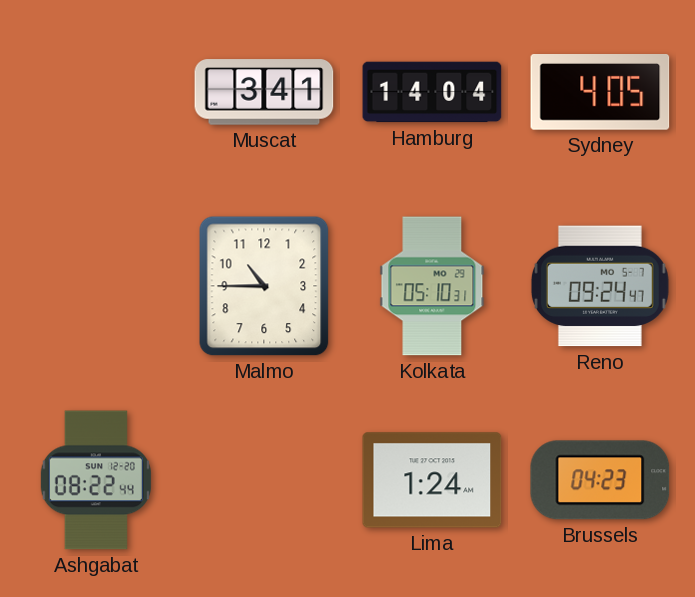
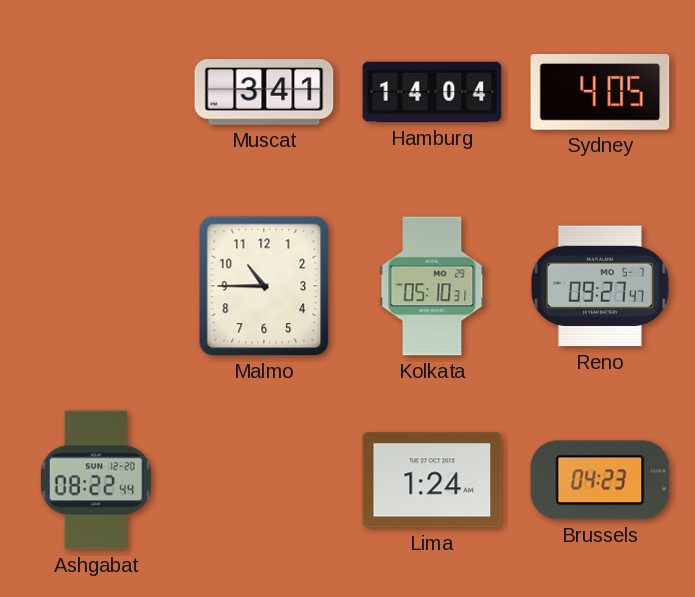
Reno: 09:24 -> 09:27
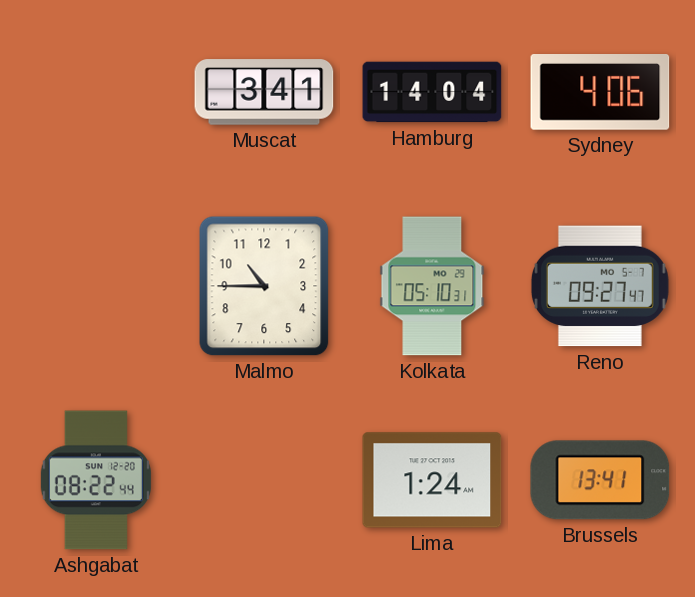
Sydney: 4:05 -> 4:06
Brussels: 04:23 -> 13:41
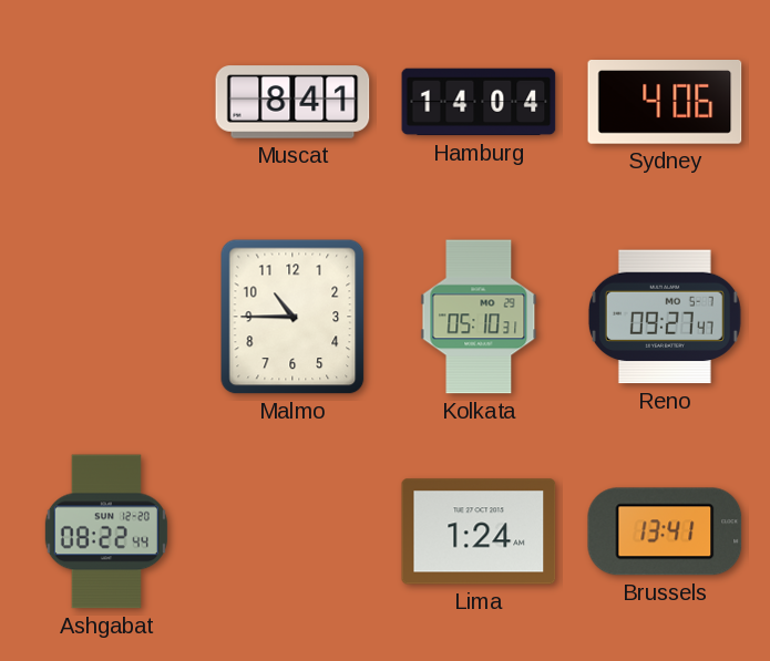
Muscat: 3:41 -> 8:41
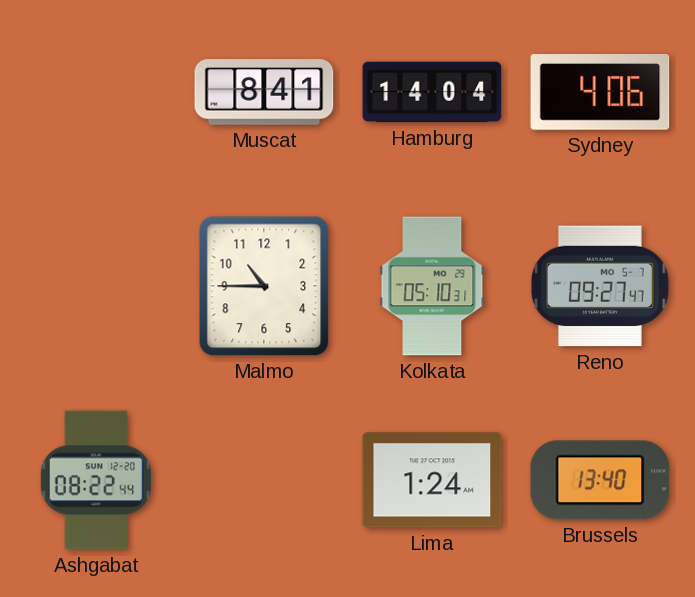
Brussels: 13:41 -> 13:40
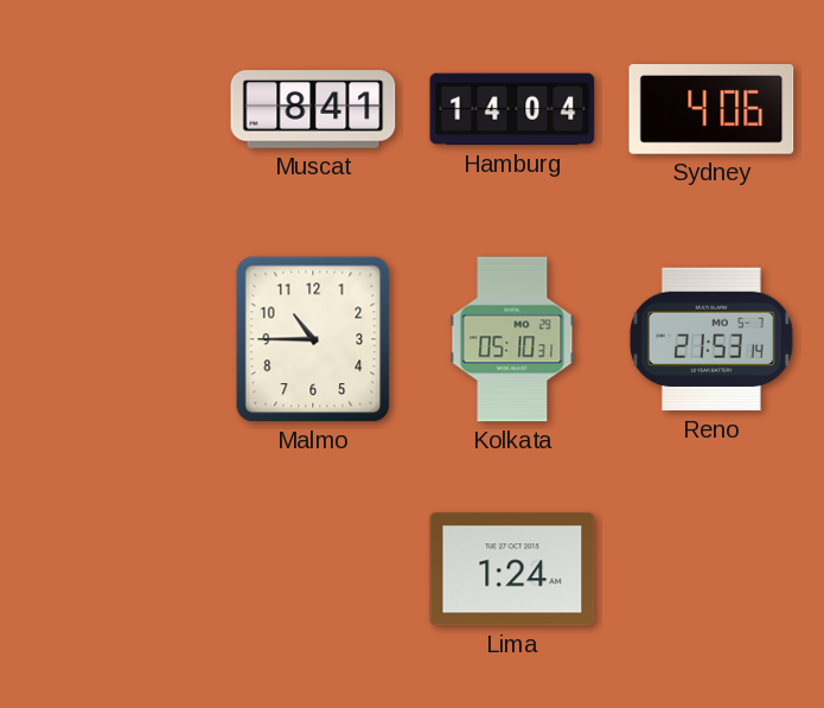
Reno: 09:27 -> 21:53
Ashgabat: 08:22 -> none
Brussels: 13:40 -> none
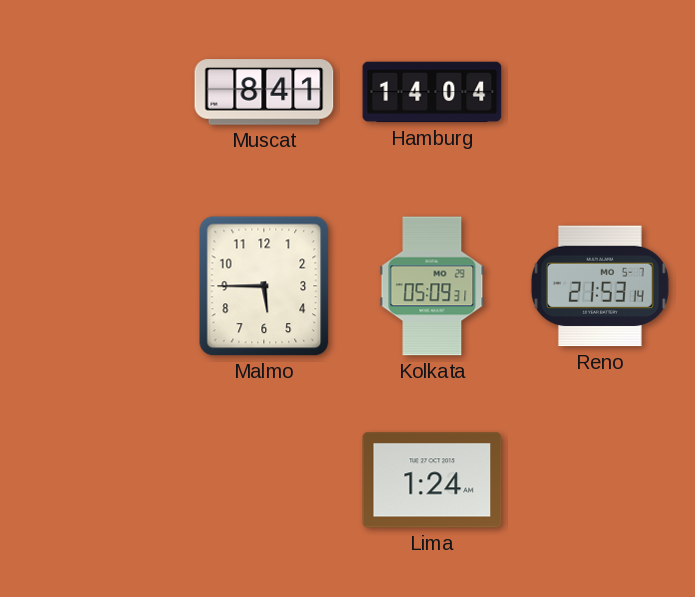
Sydney: 4:06 -> none
Malmo: 10:45 -> 5:45
Kolkata: 05:10 -> 05:09
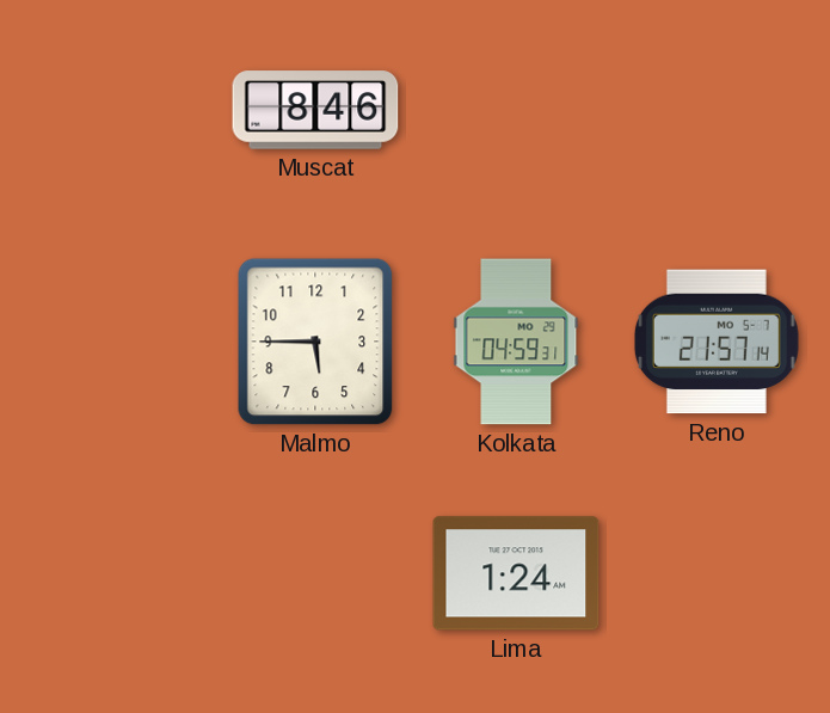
Muscat: 8:41 -> 8:46
Hamburg: 14:04 -> none
Kolkata: 05:09 -> 04:59
Reno: 21:53 -> 21:57
